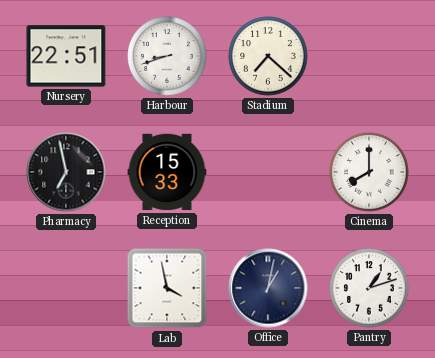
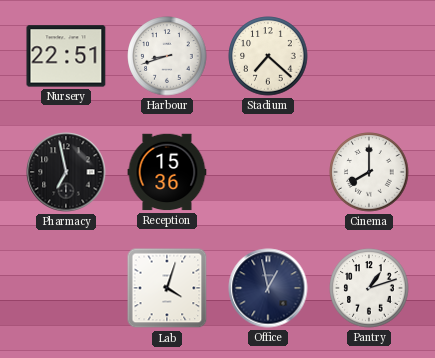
Reception: 15:33 -> 15:36
Lab: 3:58 -> 4:03
Office: 1:02 -> 12:58
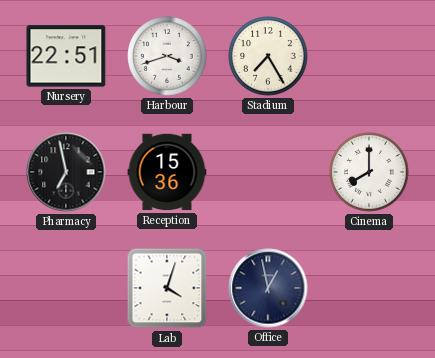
Harbour: 8:42 -> 3:42
Stadium: 7:22 -> 7:25
Pantry: 1:12 -> none
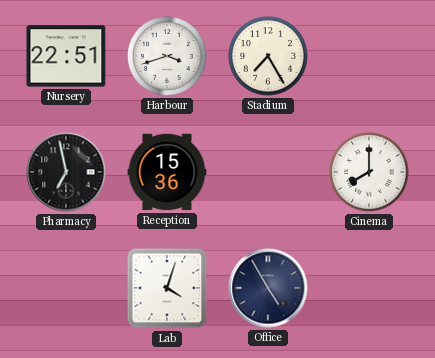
Office: 12:58 -> 4:55
